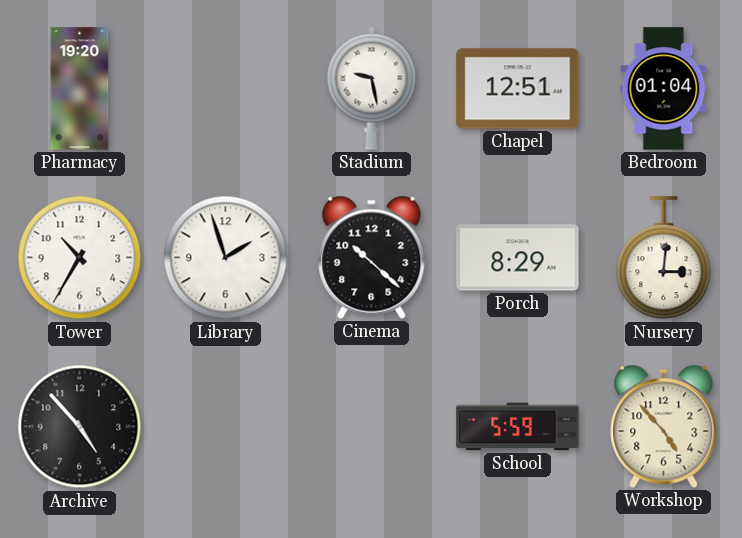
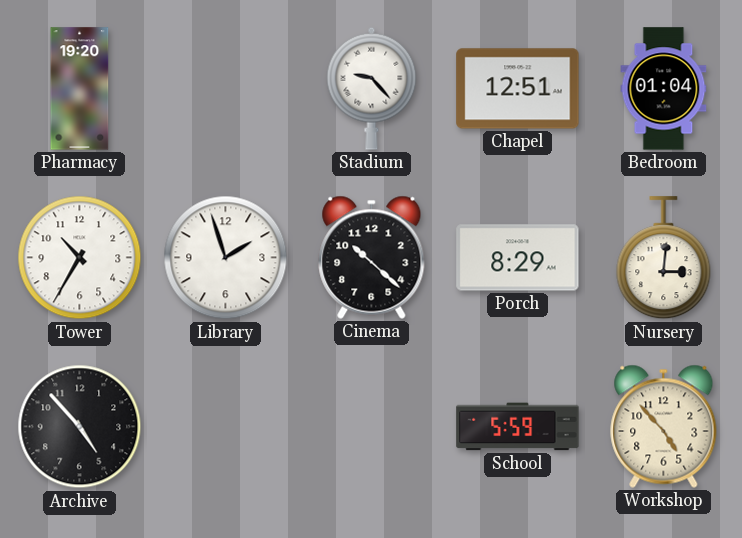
Stadium: 9:28 -> 9:23
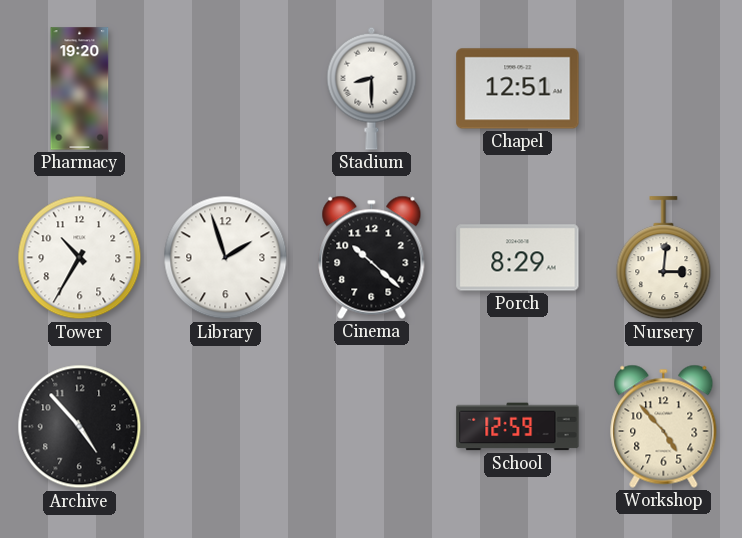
Stadium: 9:23 -> 8:30
Bedroom: 01:04 -> none
School: 5:59 -> 12:59
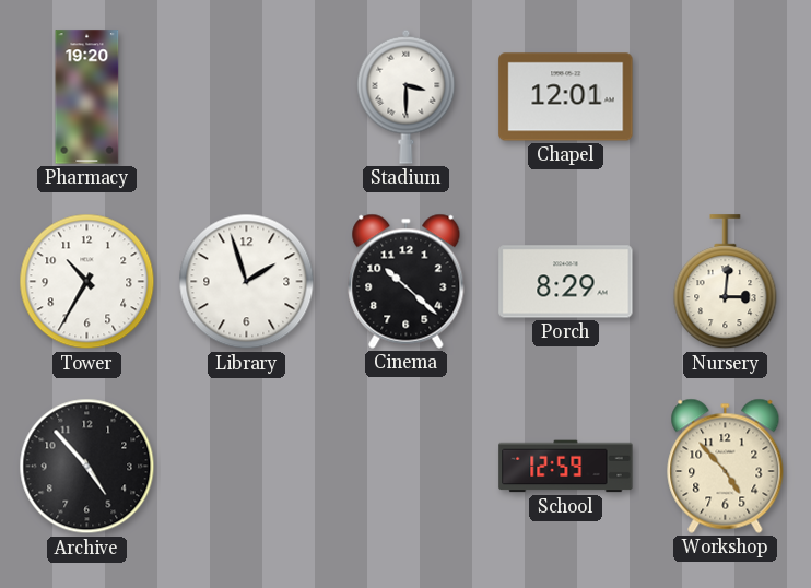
Stadium: 8:30 -> 3:30
Chapel: 12:51 -> 12:01
